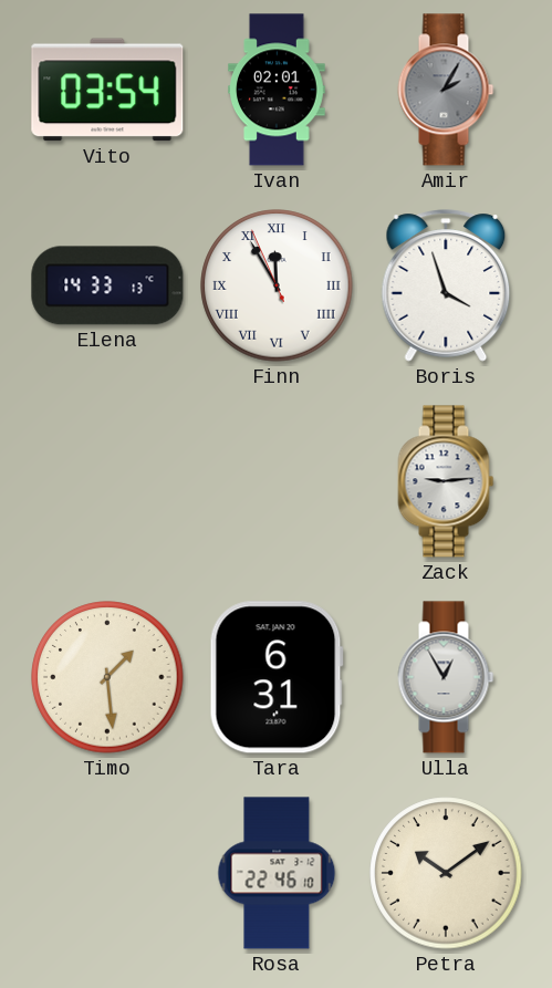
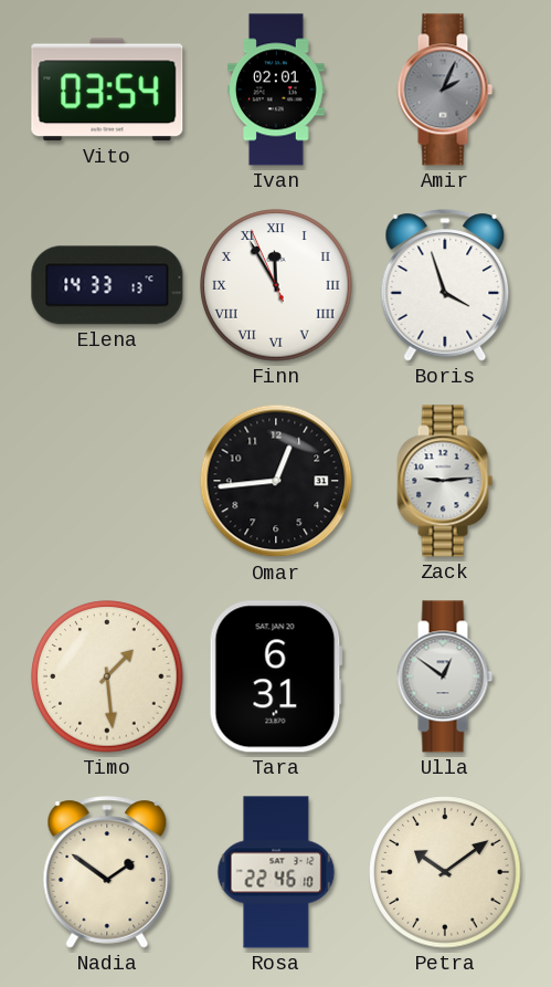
Amir: 2:05 -> 2:04
Omar: none -> 12:44
Ulla: 12:55 -> 12:51
Nadia: none -> 1:51
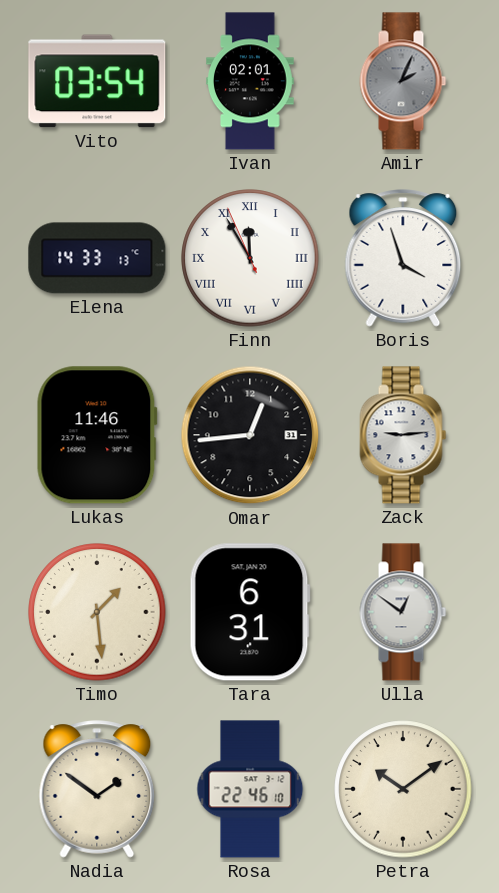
Lukas: none -> 11:46
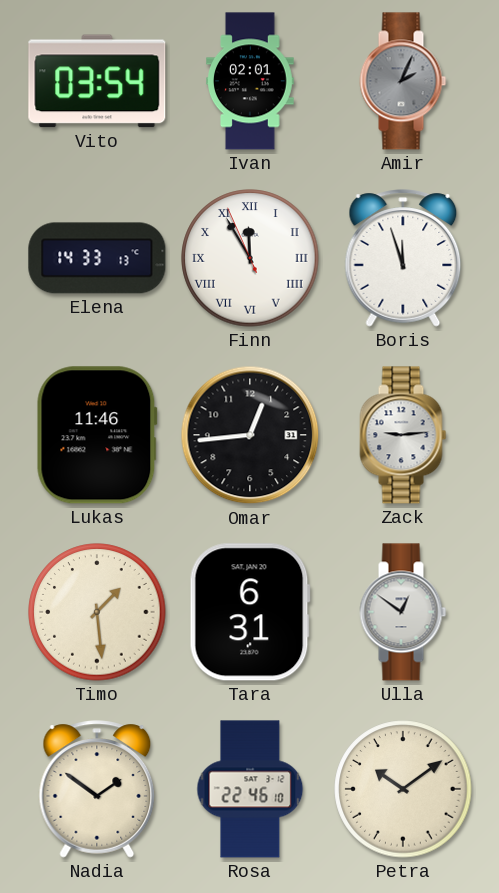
Boris: 3:57 -> 11:57
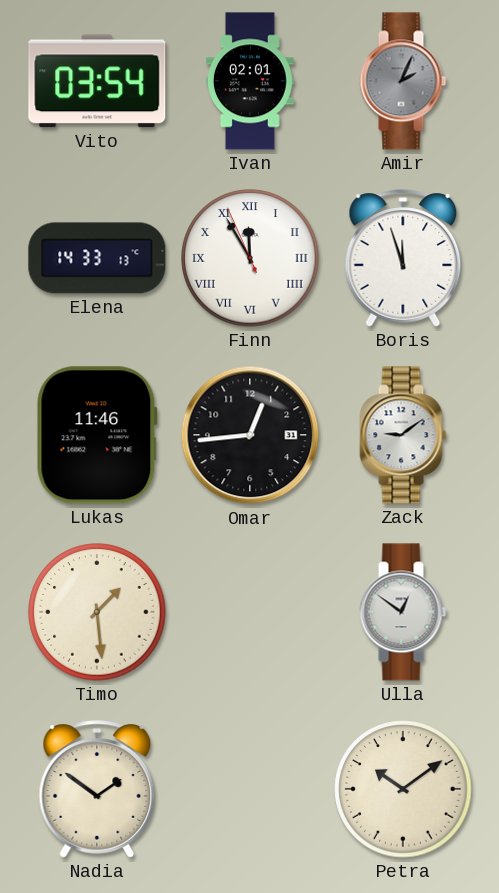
Zack: 9:14 -> 9:09
Tara: 6:31 -> none
Rosa: 22:46 -> none
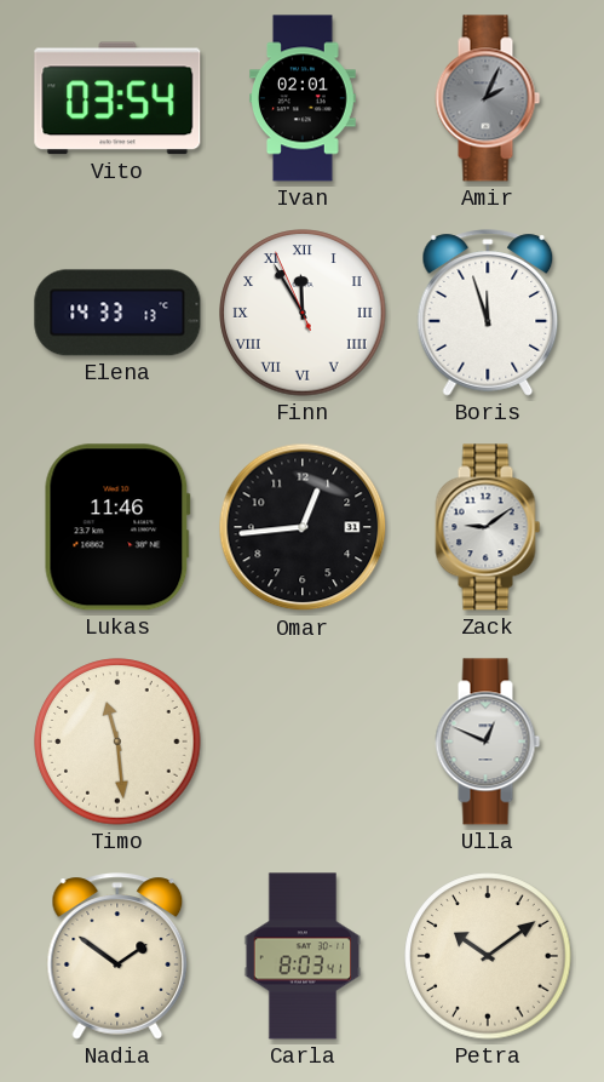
Timo: 1:29 -> 11:29
Ulla: 12:51 -> 12:49
Carla: none -> 8:03
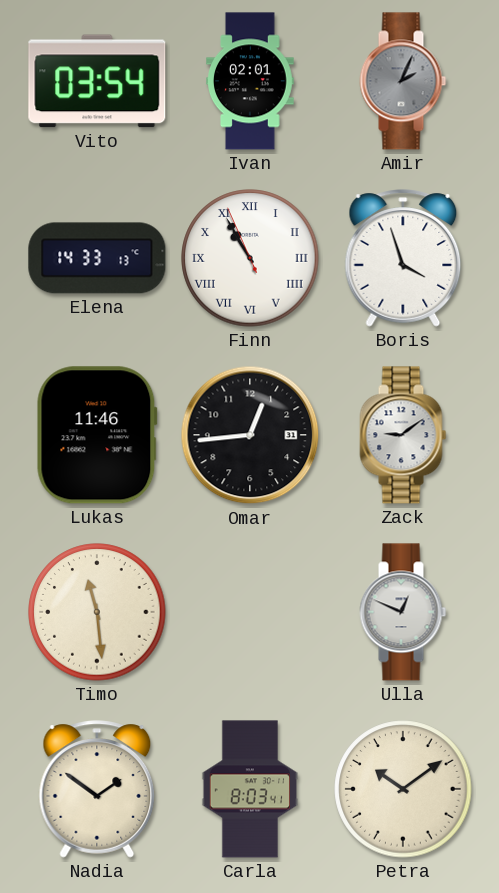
Finn: 11:54 -> 10:54
Boris: 11:57 -> 3:57
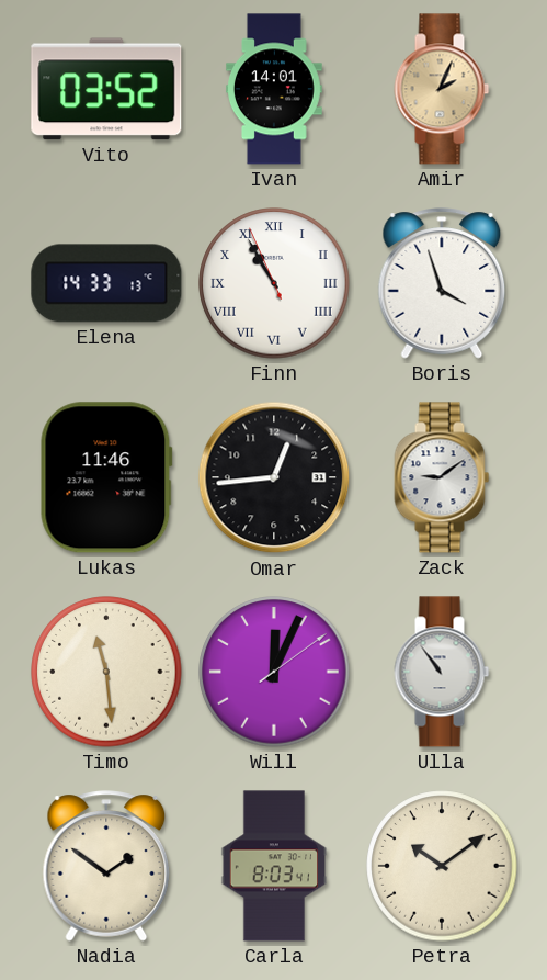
Vito: 03:54 -> 03:52
Ivan: 02:01 -> 14:01
Amir dial: grey -> champagne
Will: none -> 12:04
Ulla: 12:49 -> 10:54
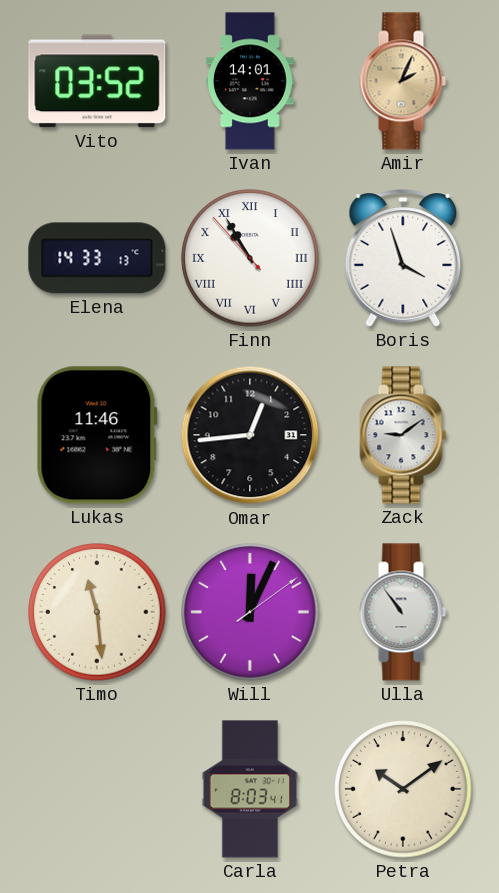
Finn: 10:54:56 -> 10:54:53
Nadia: 1:51 -> none
